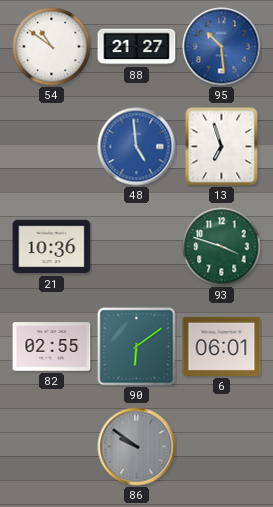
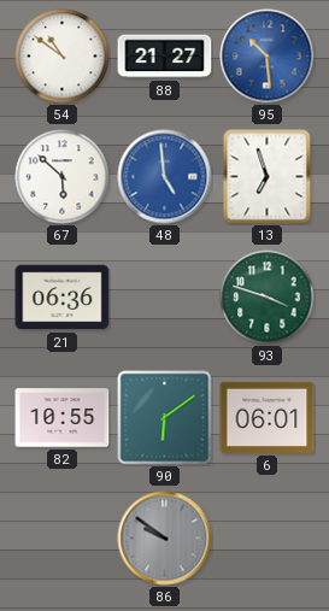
67: none -> 5:52
21: 10:36 -> 06:36
82: 02:55 -> 10:55
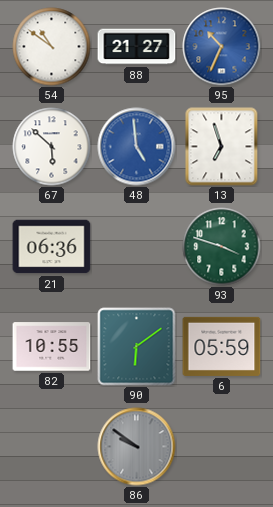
95: 10:29 -> 10:34
6: 06:01 -> 05:59
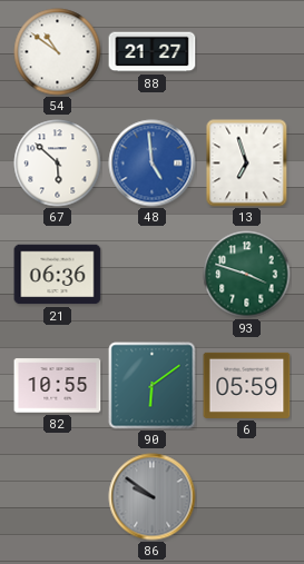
95: 10:34 -> none
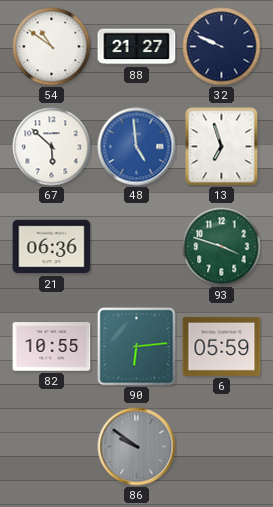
32: none -> 9:49
90: 6:09 -> 6:14
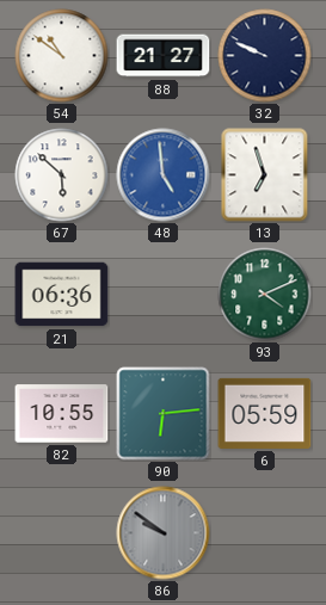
93: 3:48 -> 4:11
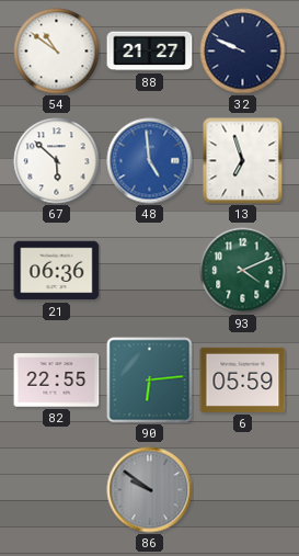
82: 10:55 -> 22:55
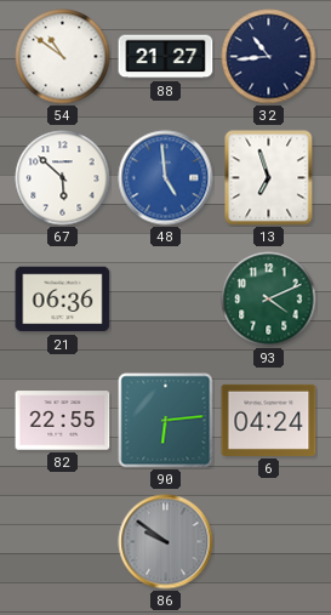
32: 9:49 -> 10:44
6: 05:59 -> 04:24
